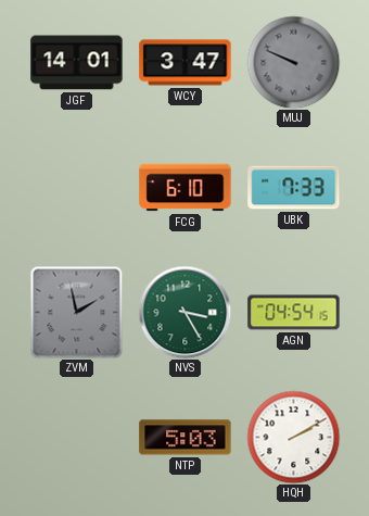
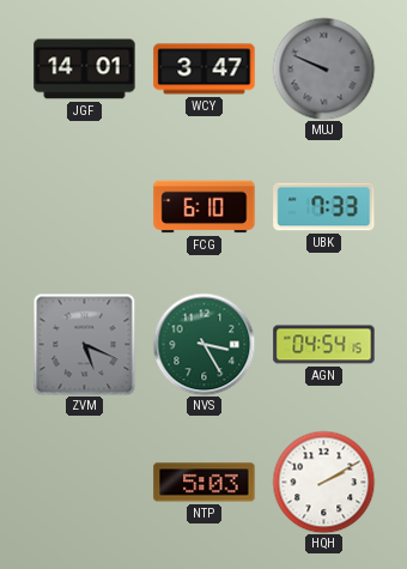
ZVM: 1:58 -> 5:19
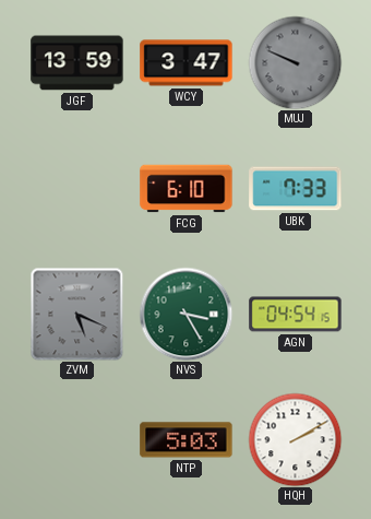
JGF: 14:01 -> 13:59
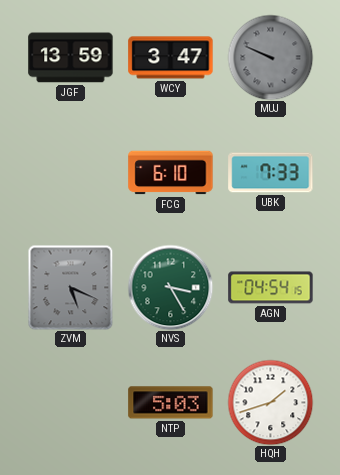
HQH: 2:10 -> 1:42
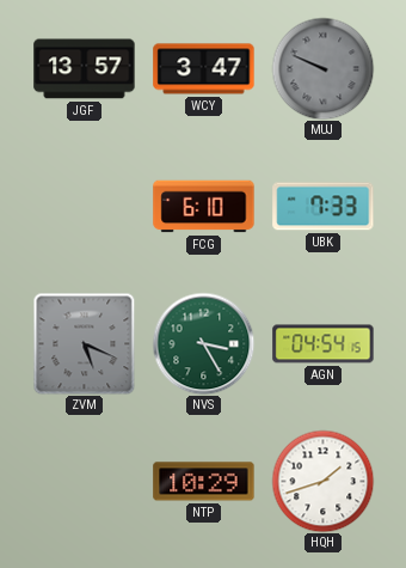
JGF: 13:59 -> 13:57
NTP: 5:03 -> 10:29
